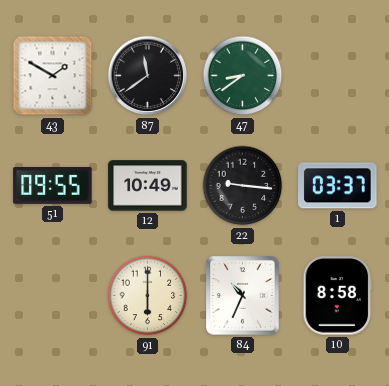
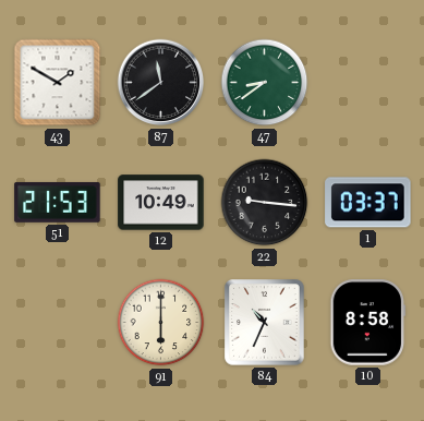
51: 09:55 -> 21:53
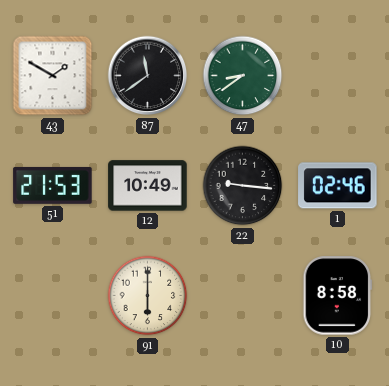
1: 03:37 -> 02:46
84: 10:34 -> none
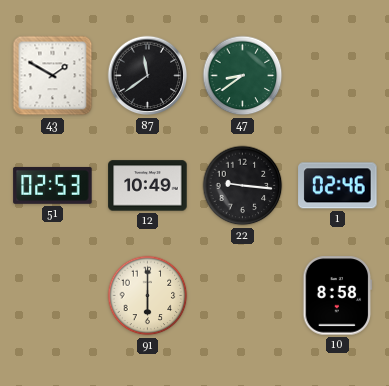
51: 21:53 -> 02:53
